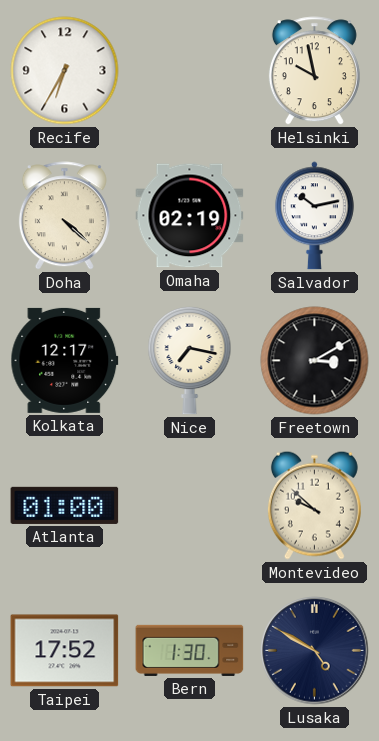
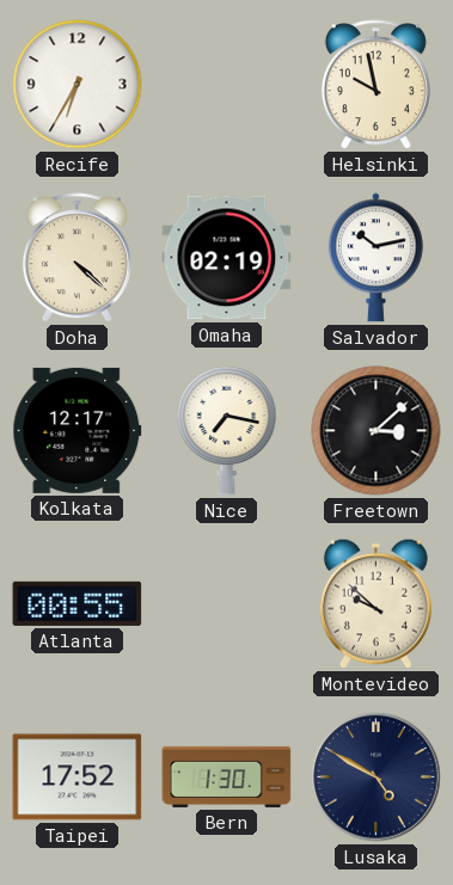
Freetown: 3:10 -> 3:08
Atlanta: 01:00 -> 00:55
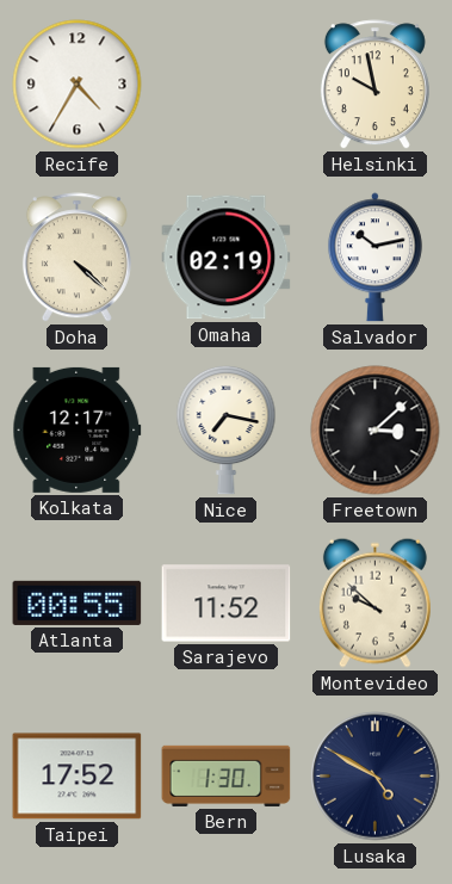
Recife: 6:35 -> 4:35
Sarajevo: none -> 11:52
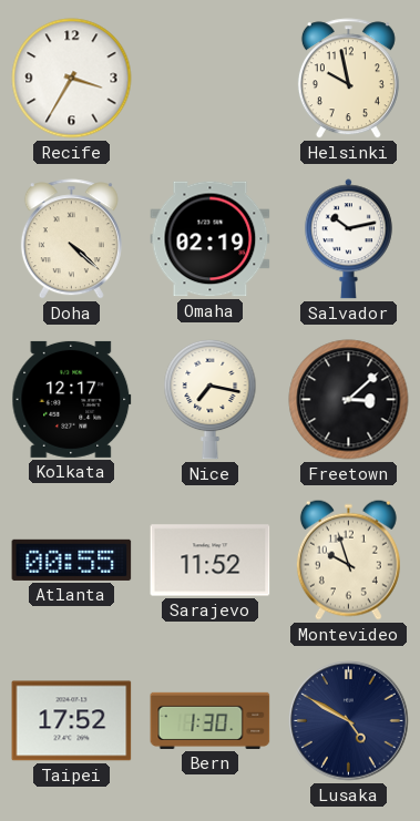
Recife: 4:35 -> 3:35
Montevideo: 9:52 -> 9:57
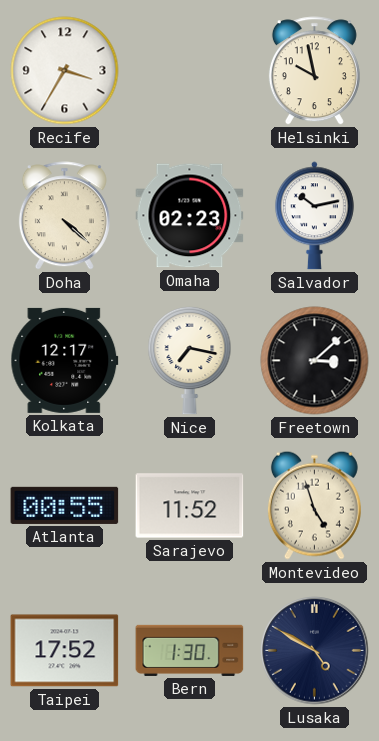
Omaha: 02:19 -> 02:23
Montevideo: 9:57 -> 4:57
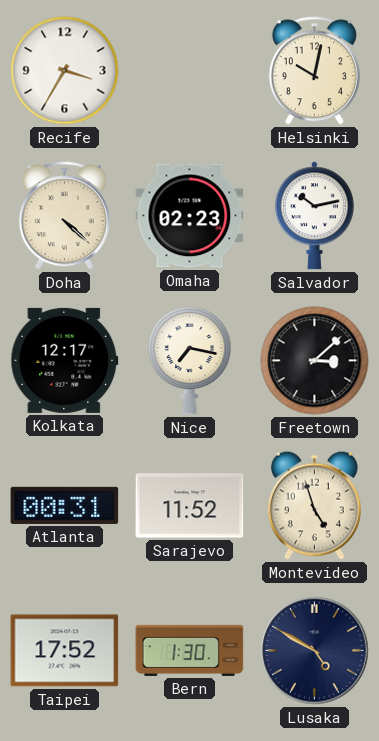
Helsinki: 9:58 -> 10:02
Atlanta: 00:55 -> 00:31
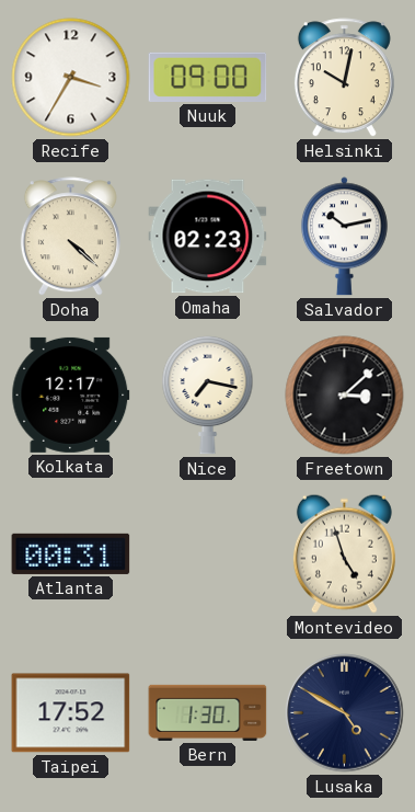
Nuuk: none -> 09:00
Sarajevo: 11:52 -> none
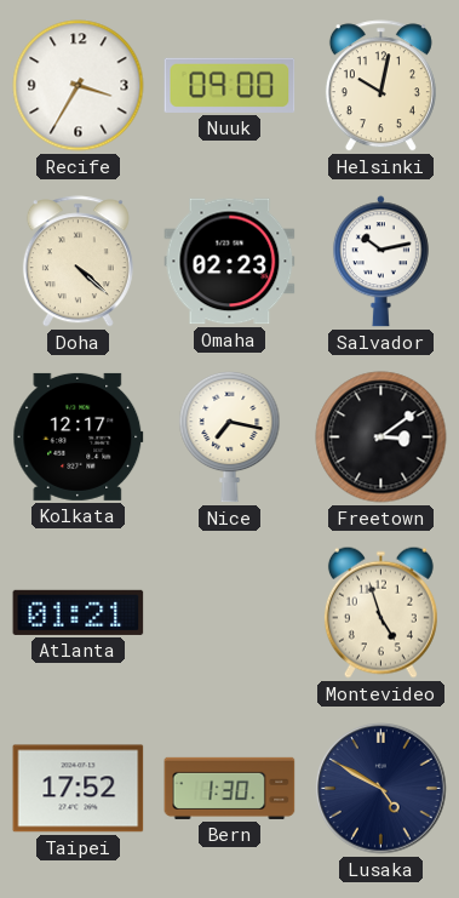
Freetown: 3:08 -> 3:09
Atlanta: 00:31 -> 01:21
